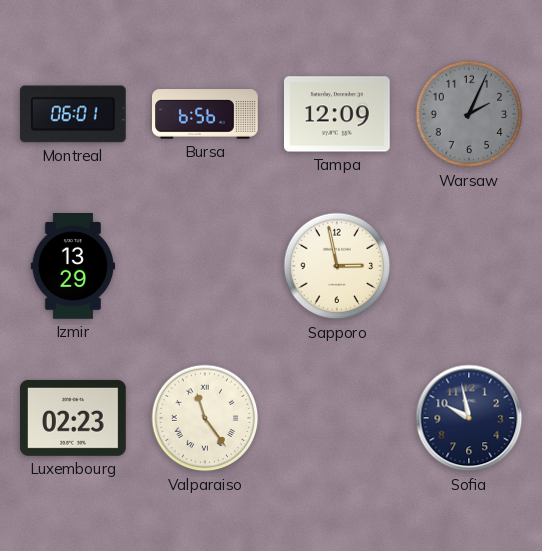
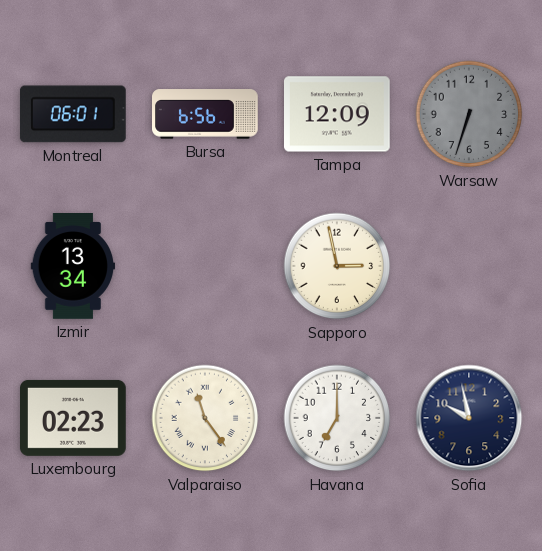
Warsaw: 2:04 -> 6:33
Izmir: 13:29 -> 13:34
Havana: none -> 7:00
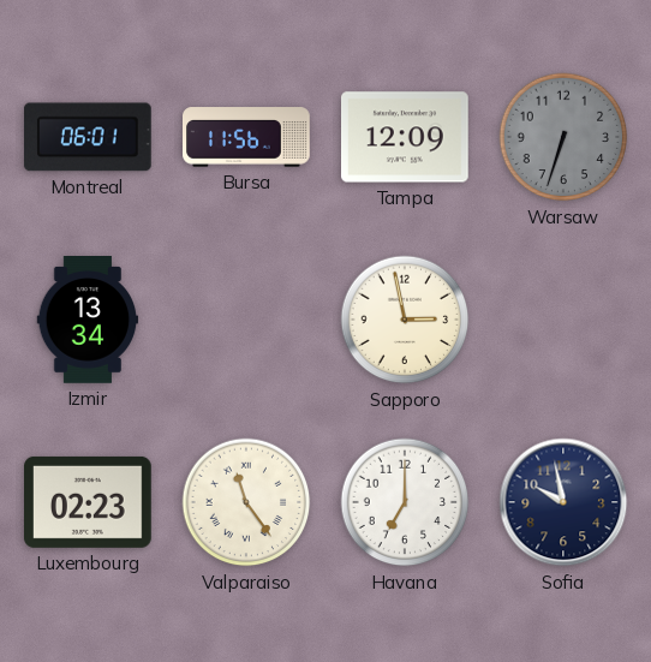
Bursa: 6:56 -> 11:56
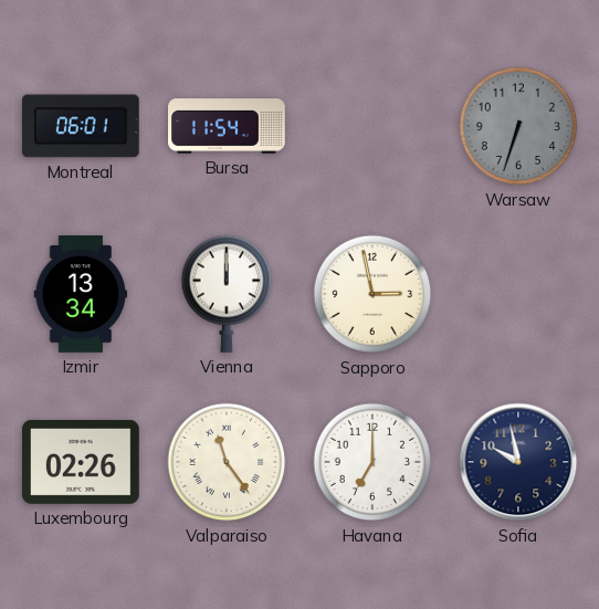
Bursa: 11:56 -> 11:54
Tampa: 12:09 -> none
Vienna: none -> 12:00
Luxembourg: 02:23 -> 02:26
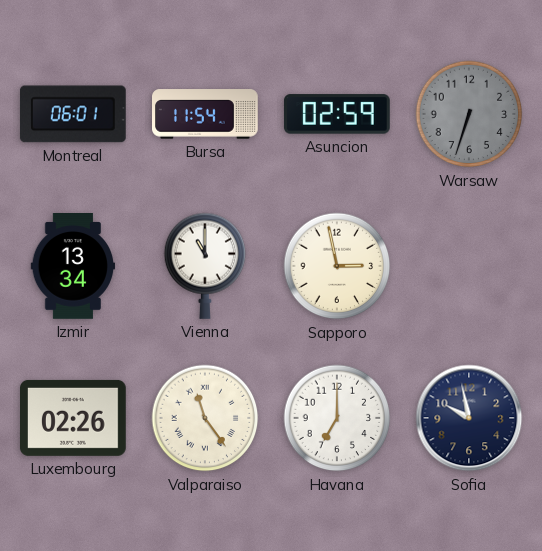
Asuncion: none -> 02:59
Vienna: 12:00 -> 11:00
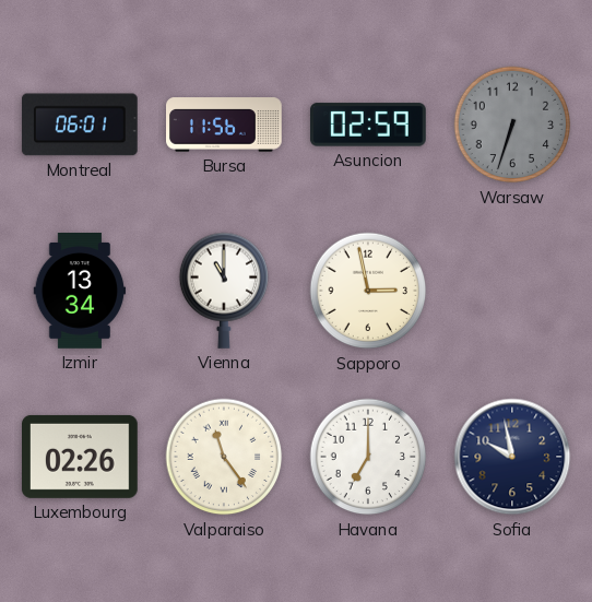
Bursa: 11:54 -> 11:56
